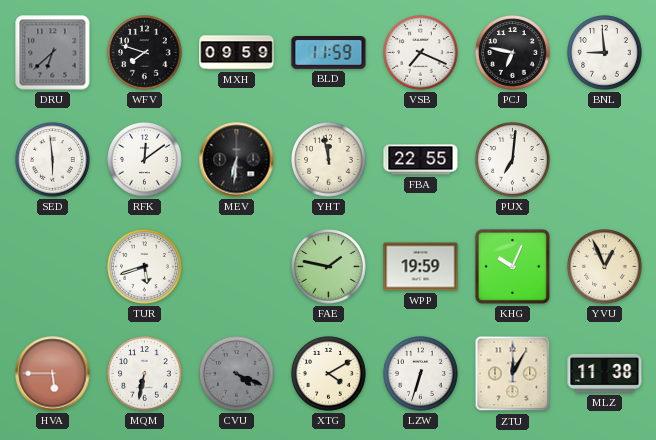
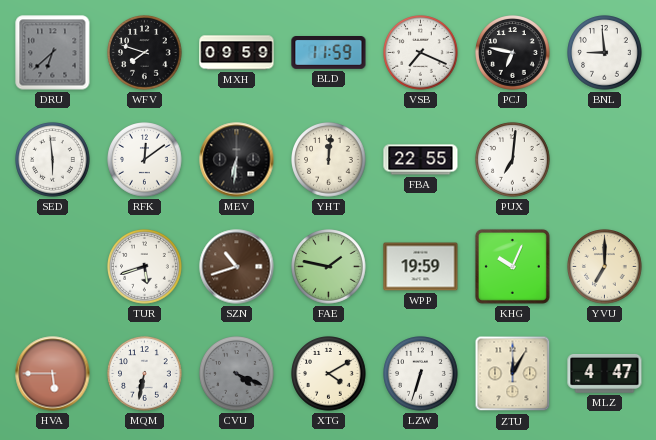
YHT: 11:58 -> 12:01
SZN: none -> 10:42
YVU: 12:56 -> 7:00
MLZ: 11:38 -> 4:47
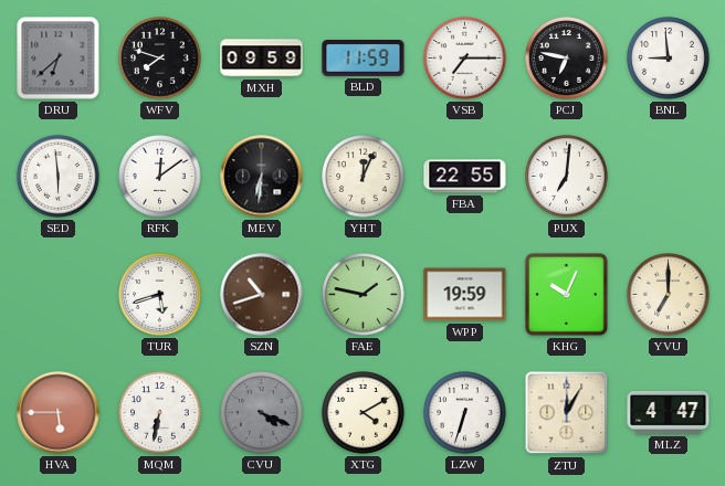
VSB: 7:19 -> 7:15
YHT: 12:01 -> 12:04
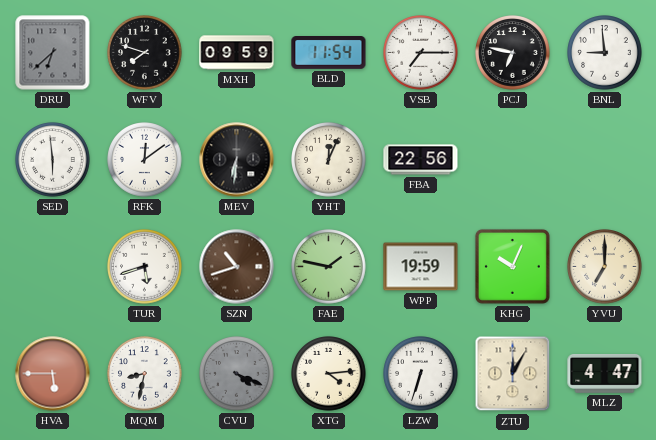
BLD: 11:59 -> 11:54
FBA: 22:55 -> 22:56
PUX: 7:01 -> none
MQM: 6:32 -> 8:32
XTG: 4:10 -> 4:14
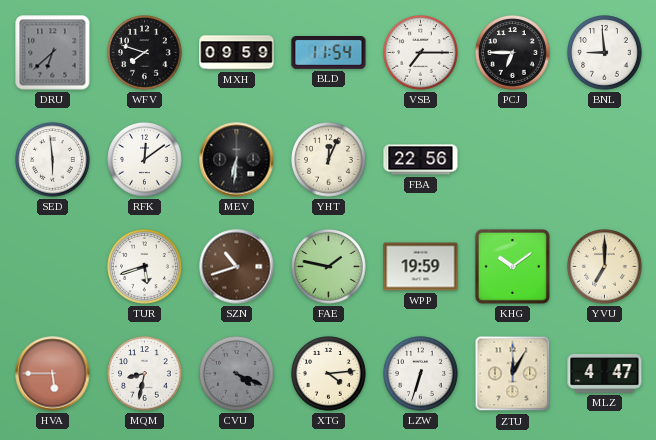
PCJ: 6:47 -> 6:45
KHG: 10:04 -> 10:09
